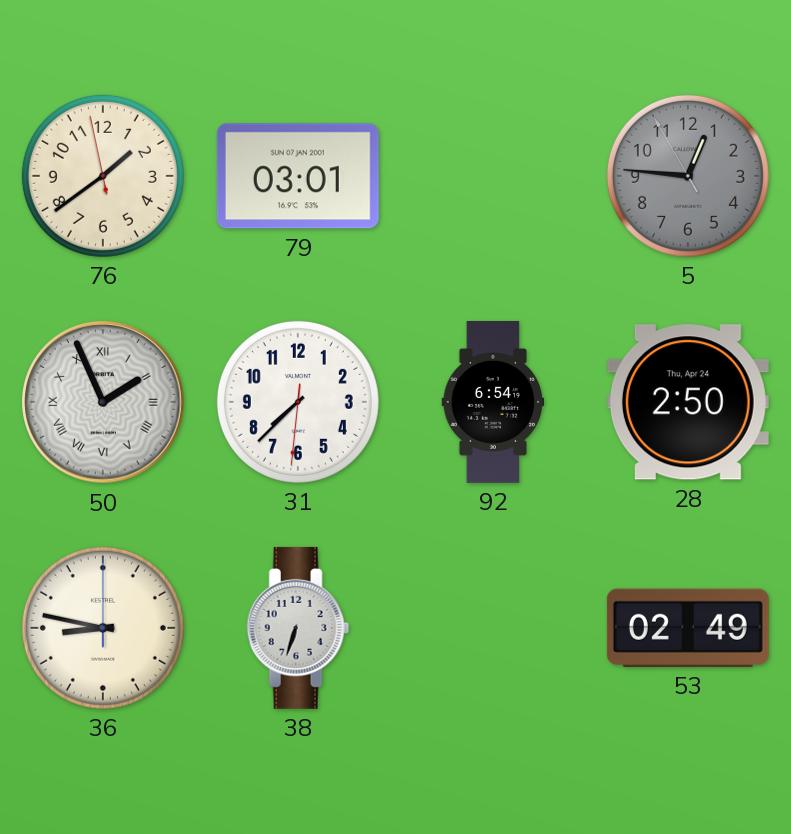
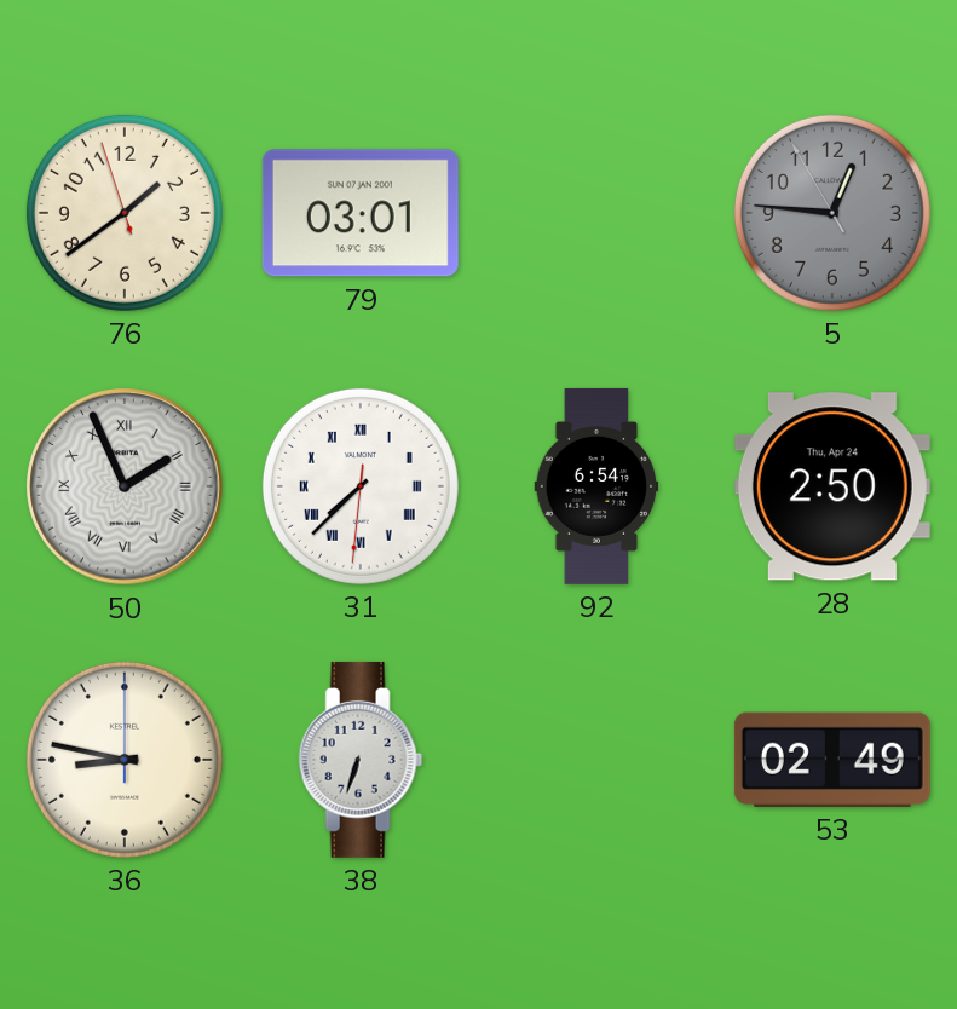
76: 1:38:58 -> 1:38:57
31 numerals: Arabic -> Roman
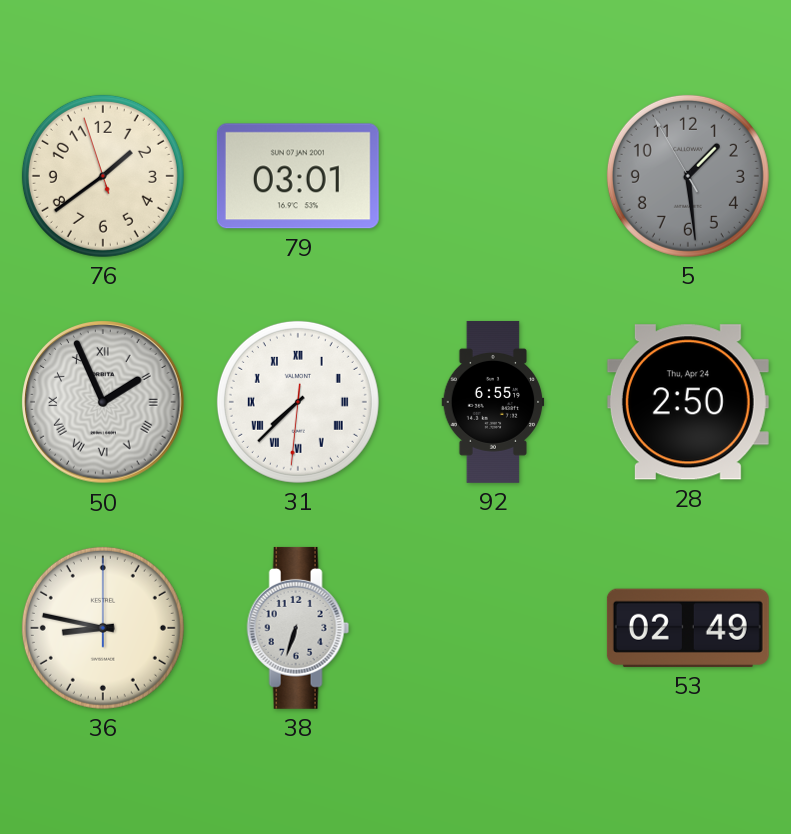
5: 12:45 -> 1:28
92: 6:54 -> 6:55
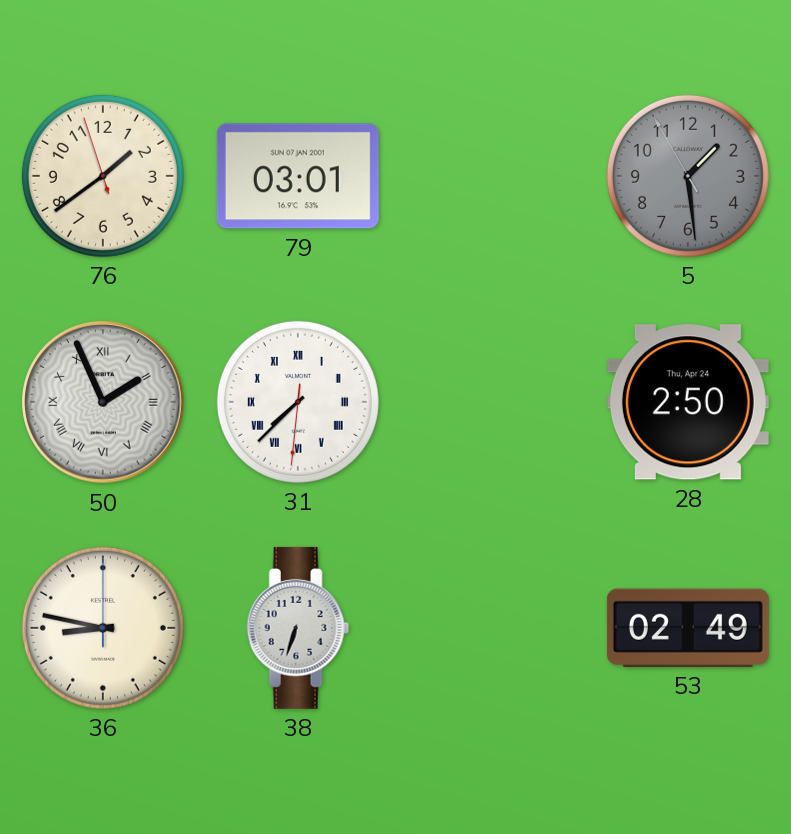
92: 6:55 -> none
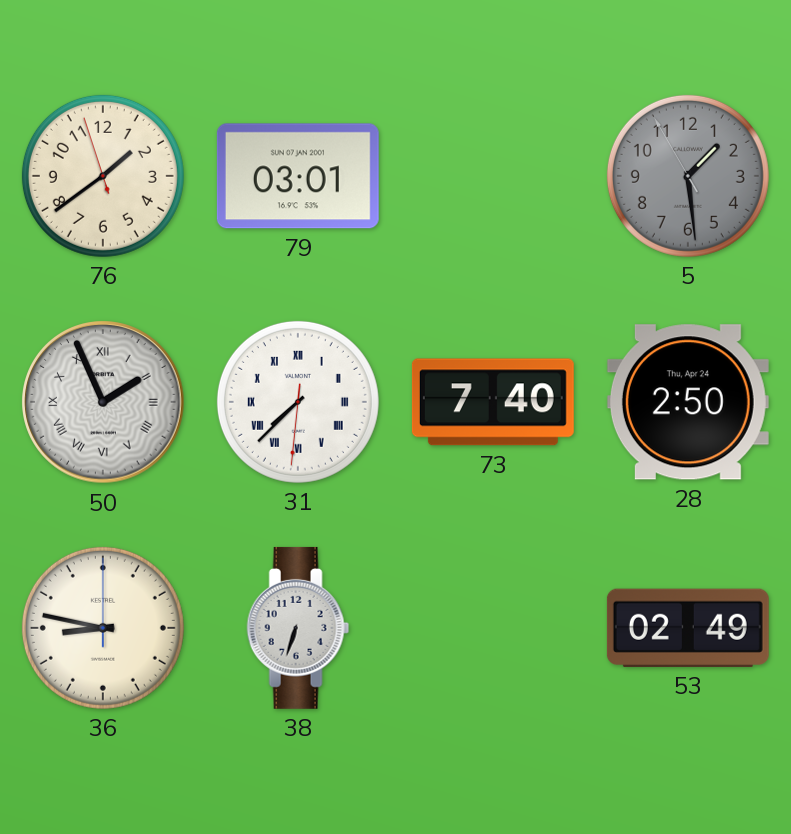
73: none -> 7:40
